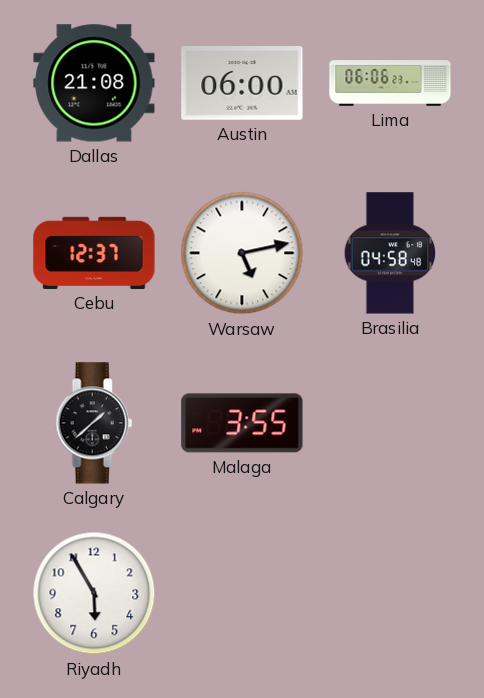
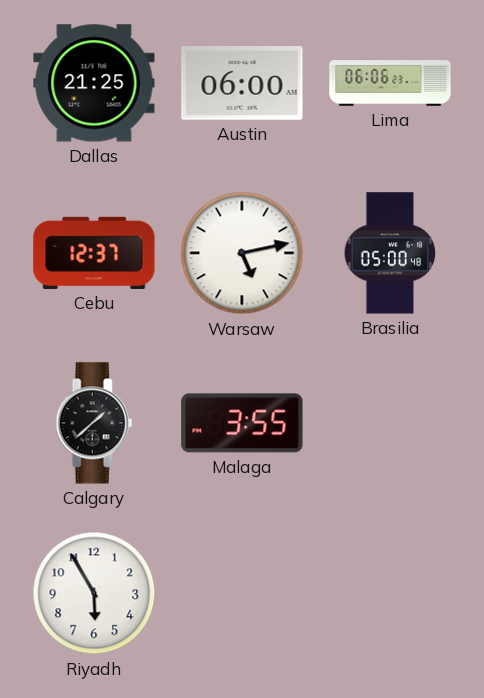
Dallas: 21:08 -> 21:25
Brasilia: 04:58 -> 05:00
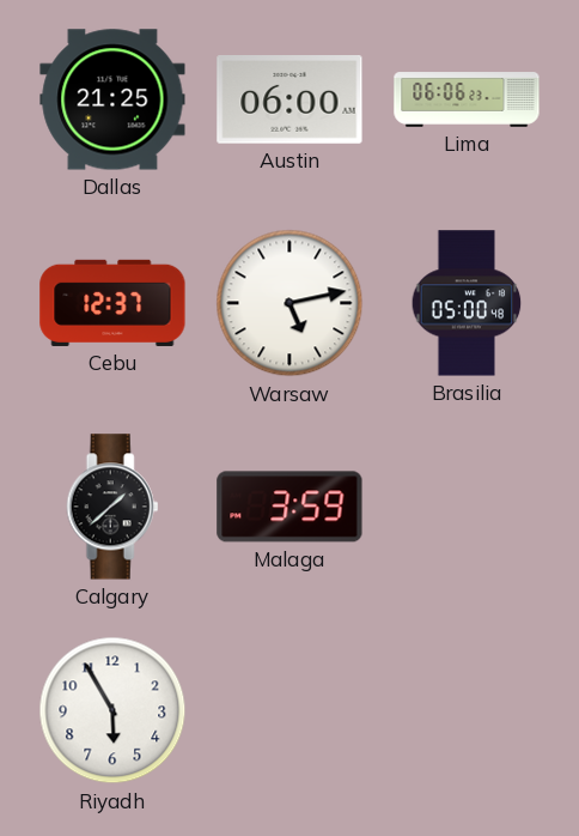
Malaga: 3:55 -> 3:59
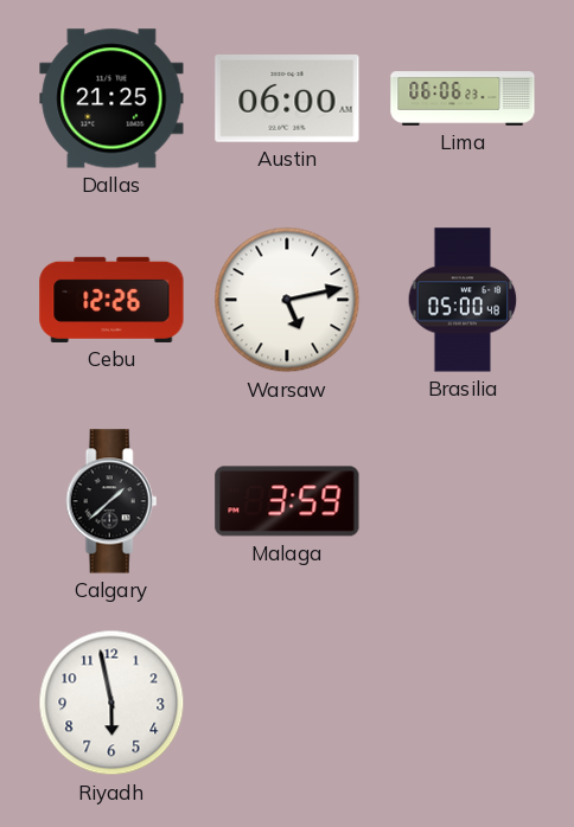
Cebu: 12:37 -> 12:26
Riyadh: 5:55 -> 5:58
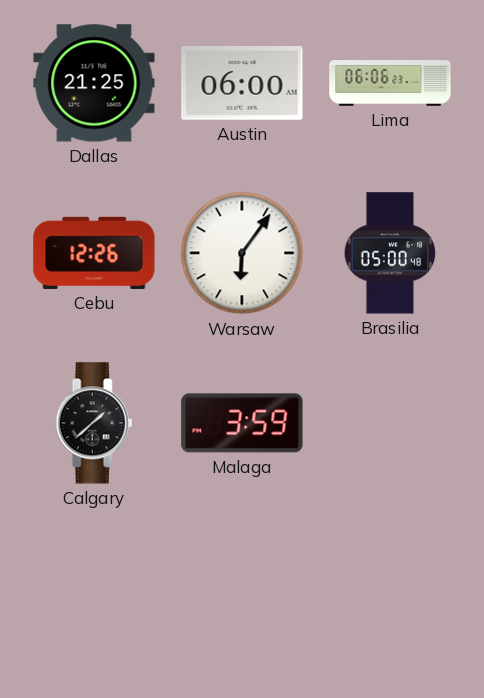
Warsaw: 5:13 -> 6:06
Riyadh: 5:58 -> none
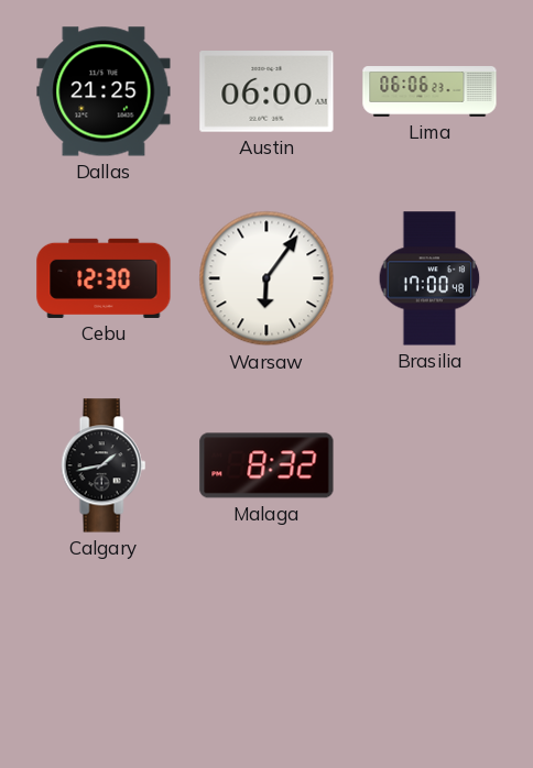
Cebu: 12:26 -> 12:30
Brasilia: 05:00 -> 17:00
Calgary: 1:38 -> 1:43
Malaga: 3:59 -> 8:32
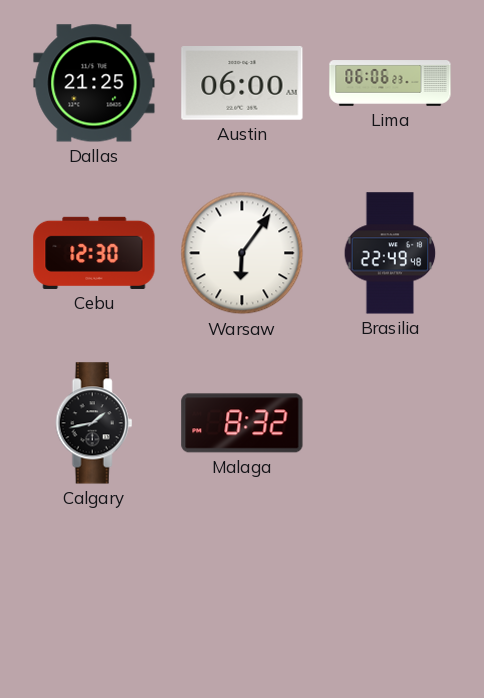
Brasilia: 17:00 -> 22:49
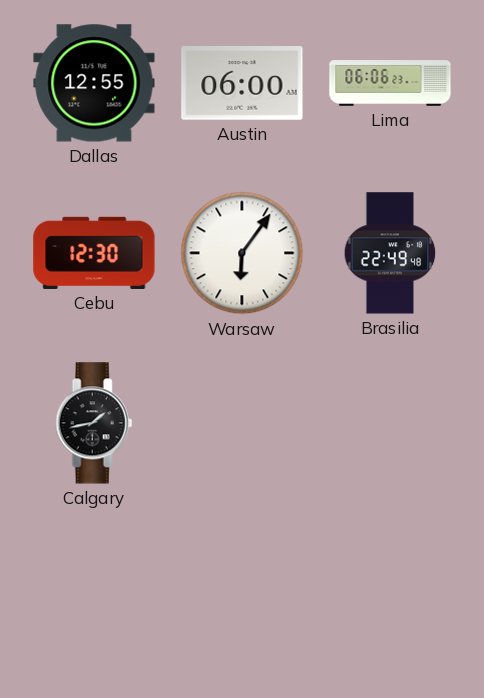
Dallas: 21:25 -> 12:55
Malaga: 8:32 -> none
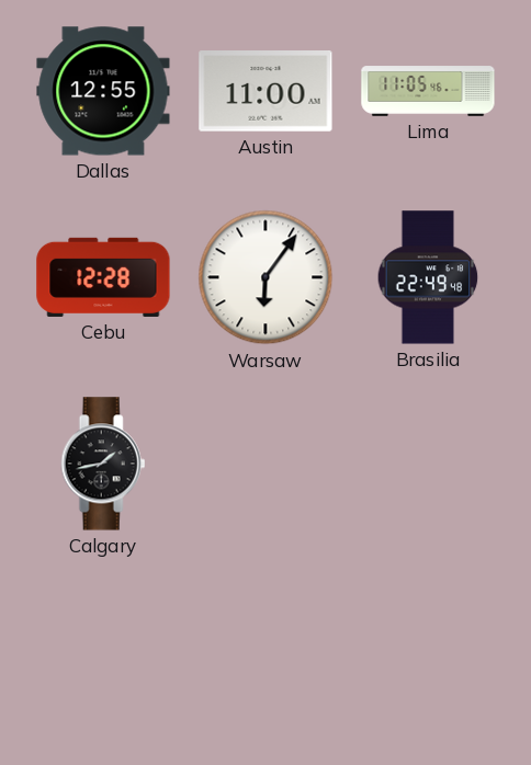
Austin: 06:00 -> 11:00
Lima: 06:06 -> 11:05
Cebu: 12:30 -> 12:28
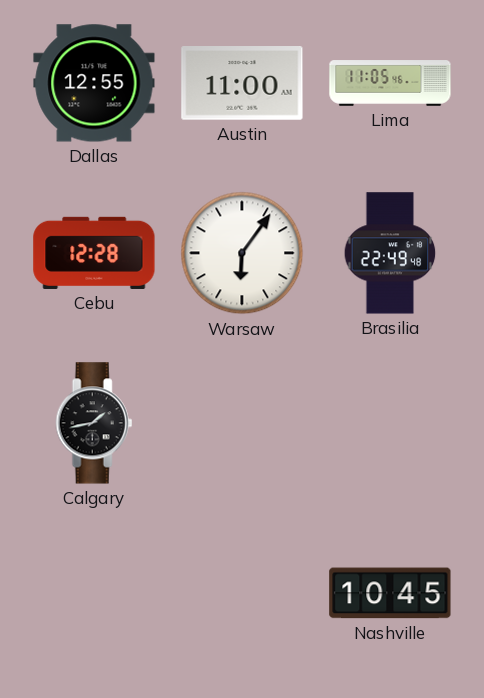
Nashville: none -> 10:45
